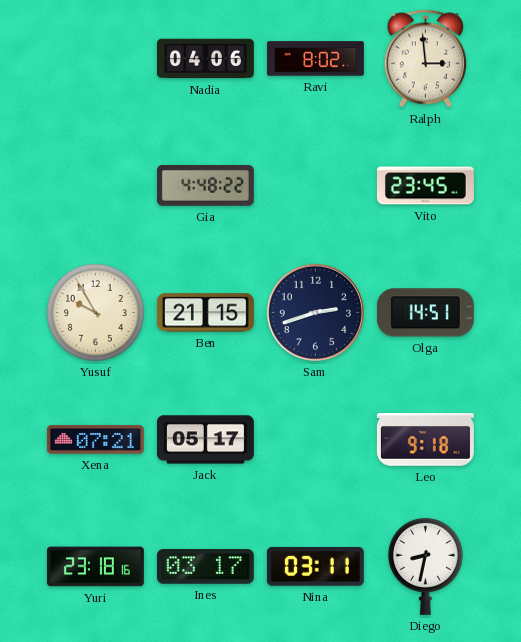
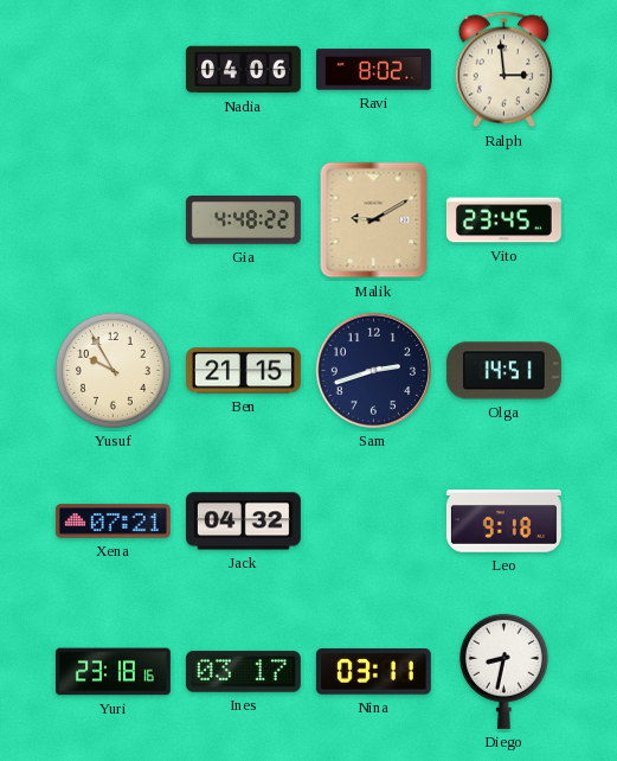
Malik: none -> 9:10
Jack: 05:17 -> 04:32
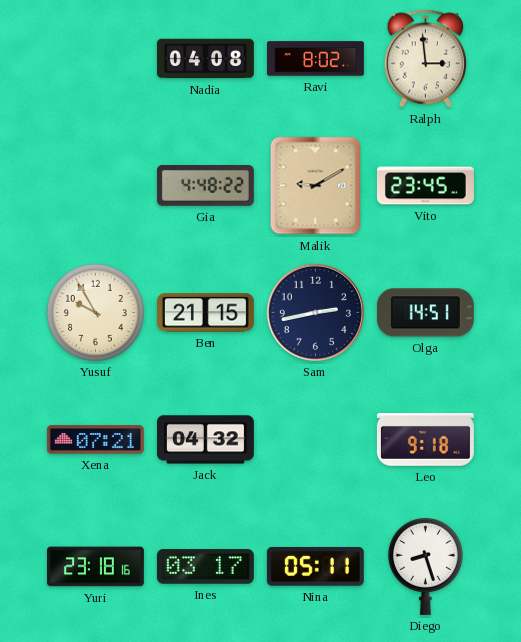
Nadia: 04:06 -> 04:08
Sam: 2:42 -> 2:43
Nina: 03:11 -> 05:11
Diego: 8:32 -> 8:27
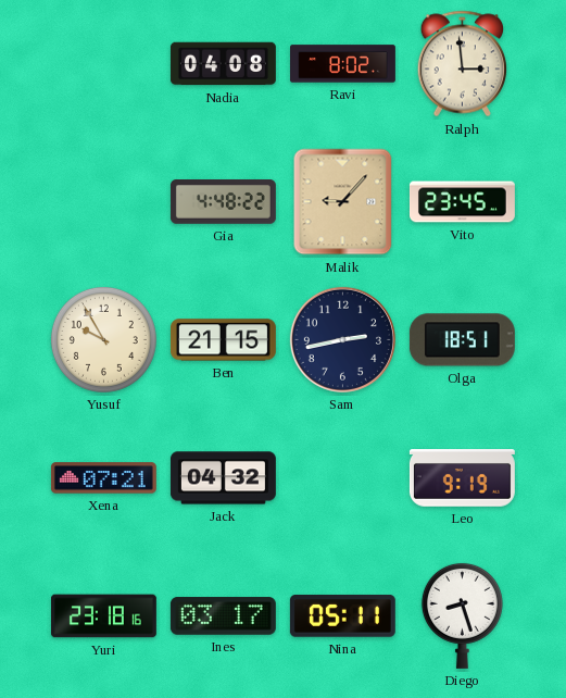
Malik: 9:10 -> 9:07
Olga: 14:51 -> 18:51
Leo: 9:18 -> 9:19
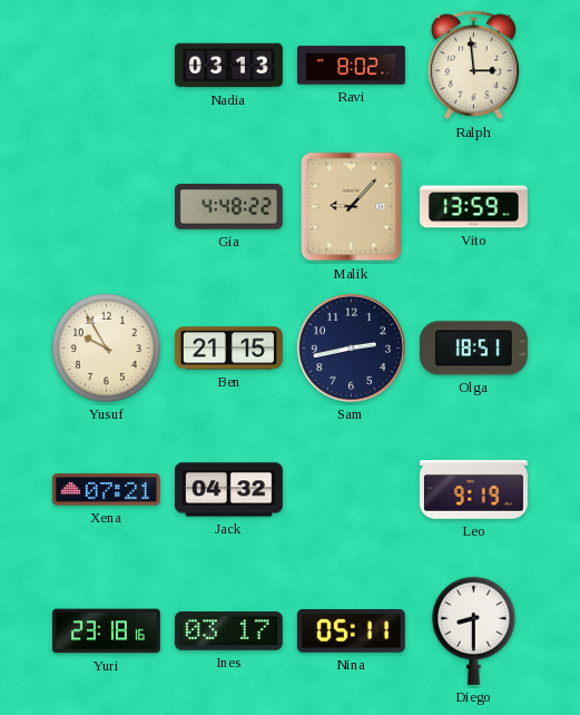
Nadia: 04:08 -> 03:13
Vito: 23:45 -> 13:59
Diego: 8:27 -> 8:30
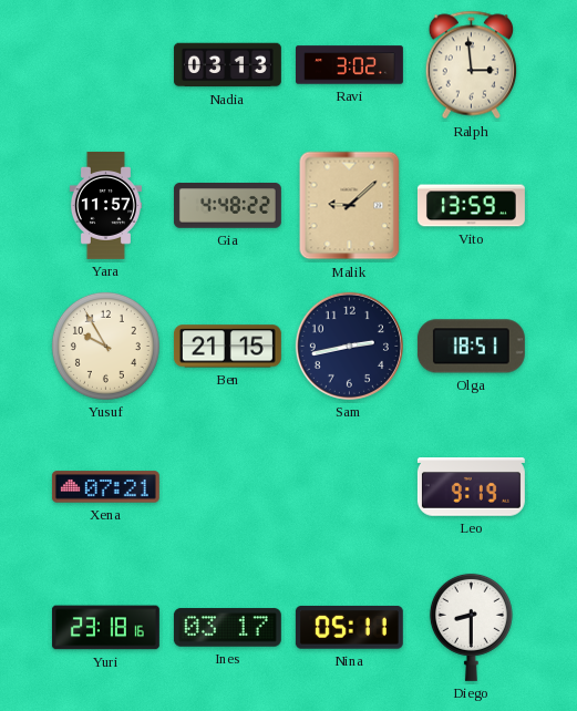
Ravi: 8:02 -> 3:02
Yara: none -> 11:57
Malik: 9:07 -> 9:08
Jack: 04:32 -> none
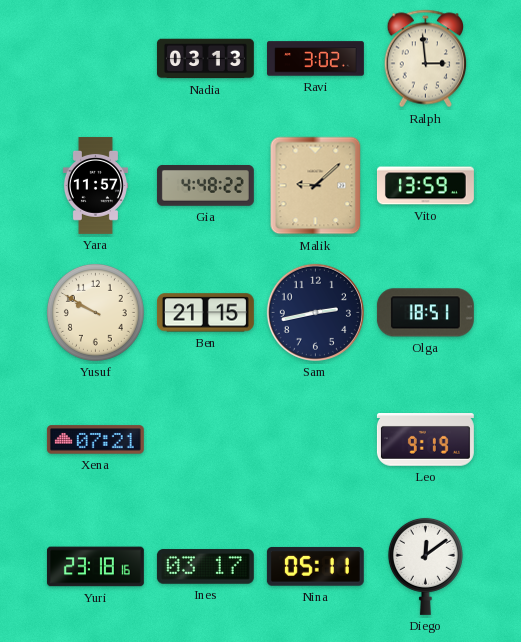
Yusuf: 9:55 -> 9:50
Diego: 8:30 -> 12:09
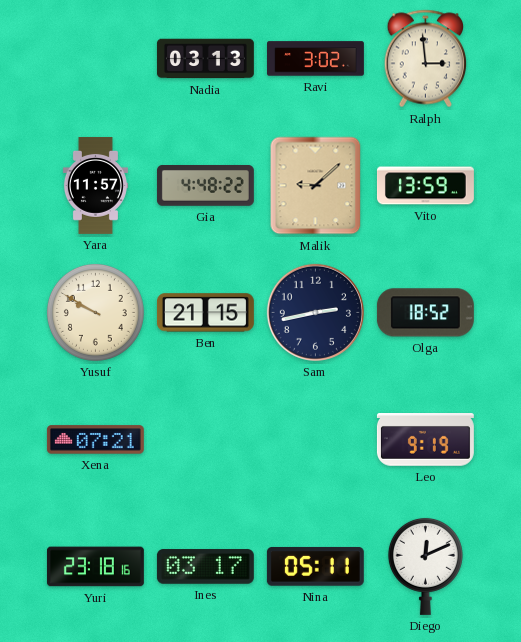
Olga: 18:51 -> 18:52
Diego: 12:09 -> 12:11
